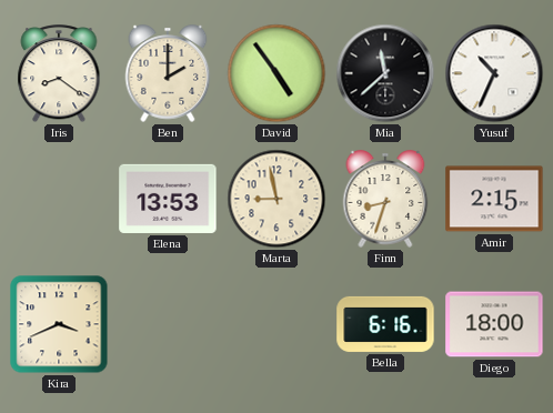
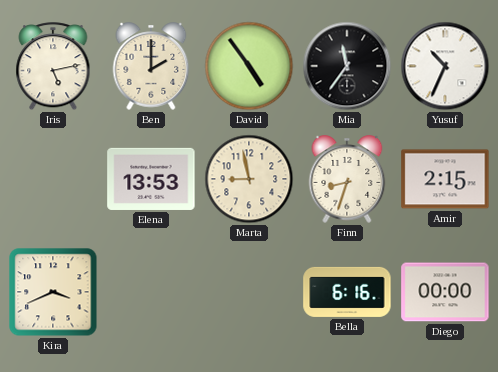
Iris: 8:21 -> 5:13
Mia: 11:38 -> 11:36
Diego: 18:00 -> 00:00
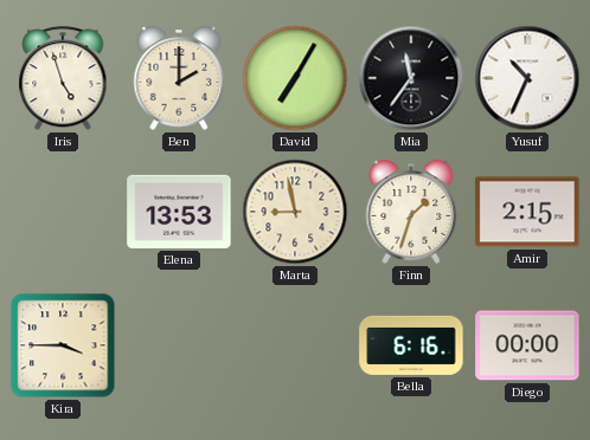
Iris: 5:13 -> 4:57
David: 4:54 -> 7:05
Finn: 8:33 -> 1:33
Kira: 3:41 -> 3:45
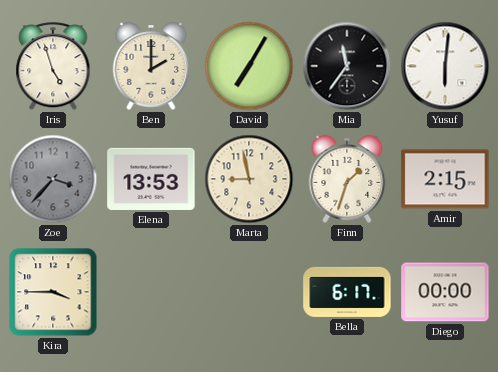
Yusuf: 10:34 -> 6:01
Zoe: none -> 3:37
Bella: 6:16 -> 6:17
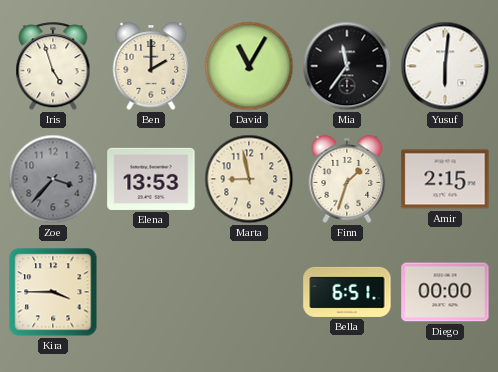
David: 7:05 -> 11:05
Bella: 6:17 -> 6:51
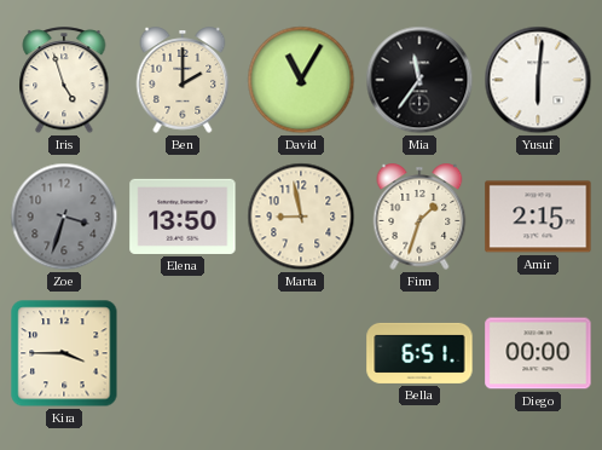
Zoe: 3:37 -> 3:33
Elena: 13:53 -> 13:50
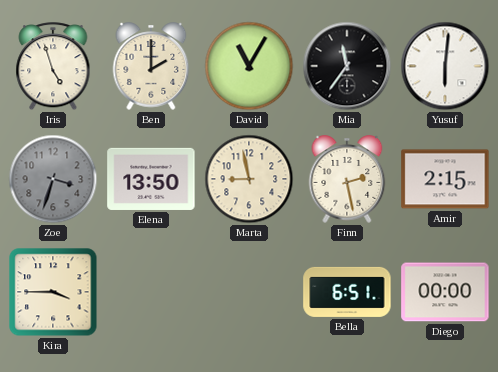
Finn: 1:33 -> 2:28
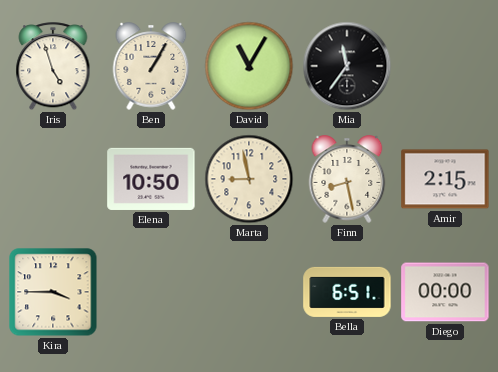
Ben: 2:00 -> 1:05
Yusuf: 6:01 -> none
Zoe: 3:33 -> none
Elena: 13:50 -> 10:50
Finn: 2:28 -> 8:28
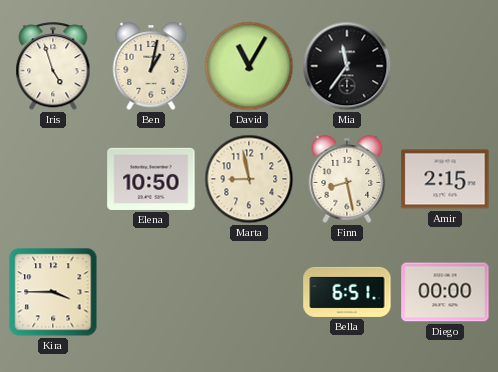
Ben: 1:05 -> 1:02
